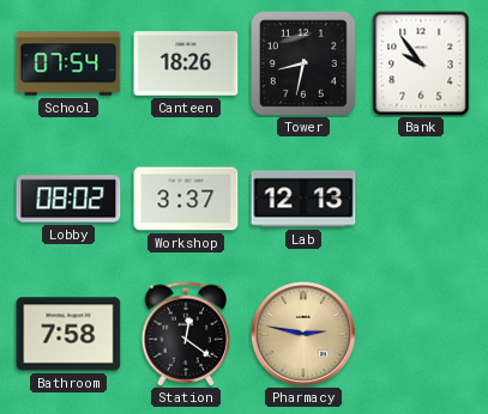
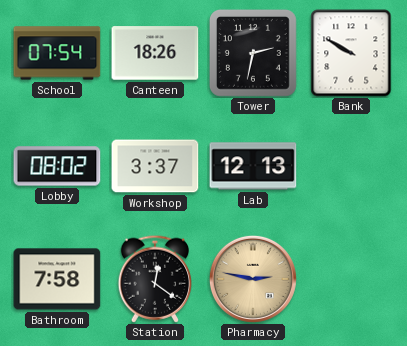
Tower: 8:32 -> 2:32
Bank: 9:54 -> 9:50
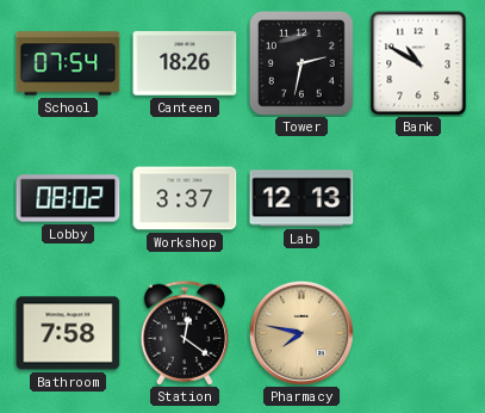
Bank: 9:50 -> 10:50
Pharmacy: 2:47 -> 7:47
